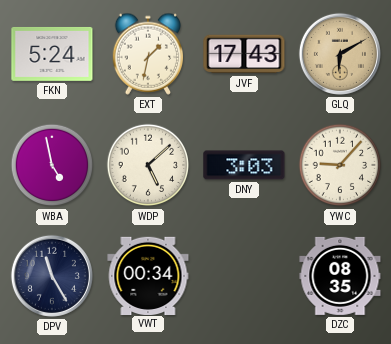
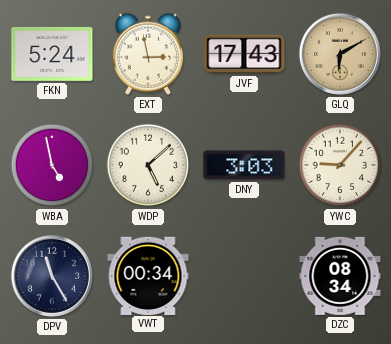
EXT: 1:32 -> 2:58
DZC: 08:35 -> 08:34
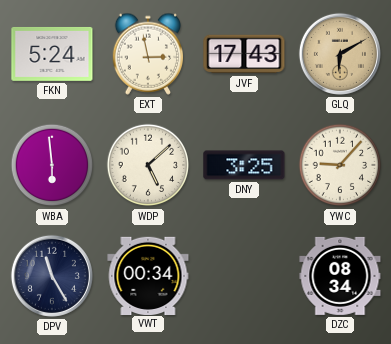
WBA: 4:58 -> 5:59
DNY: 3:03 -> 3:25
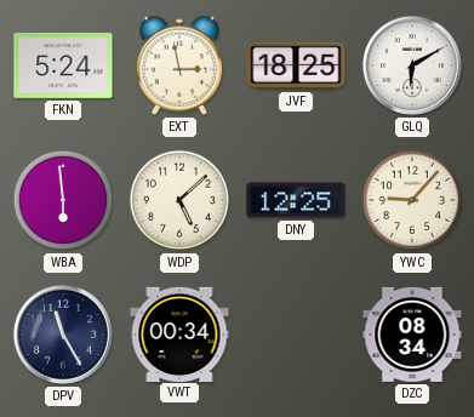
JVF: 17:43 -> 18:25
GLQ dial: champagne -> white
DNY: 3:25 -> 12:25
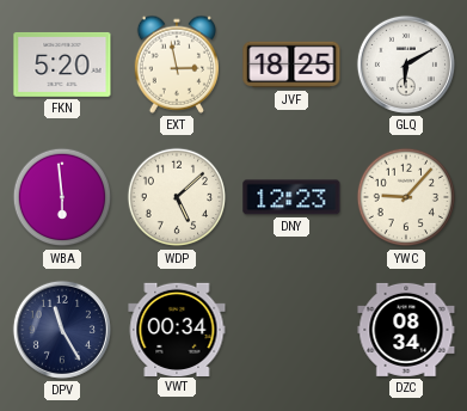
FKN: 5:24 -> 5:20
DNY: 12:25 -> 12:23
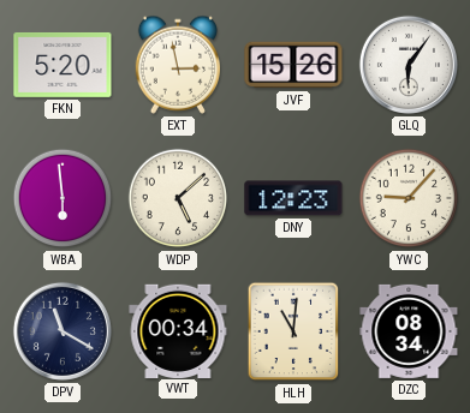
JVF: 18:25 -> 15:26
GLQ: 6:10 -> 6:06
DPV: 11:25 -> 11:20
HLH: none -> 11:01
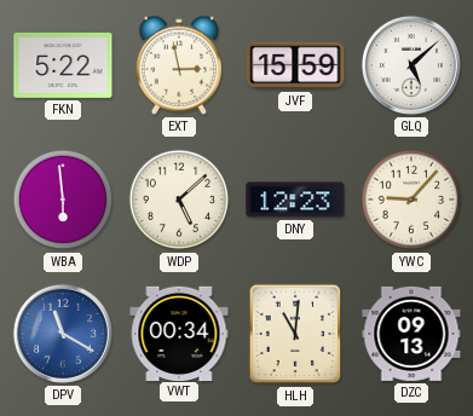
FKN: 5:20 -> 5:22
JVF: 15:26 -> 15:59
GLQ: 6:06 -> 5:08
DPV dial: navy -> blue
DZC: 08:34 -> 09:13
